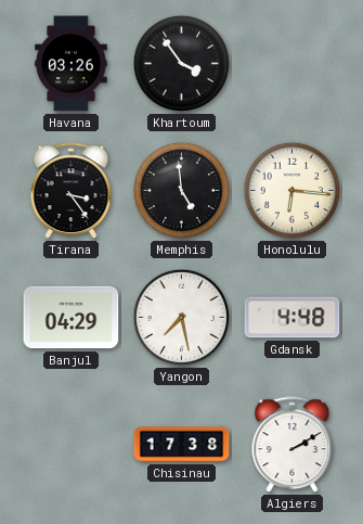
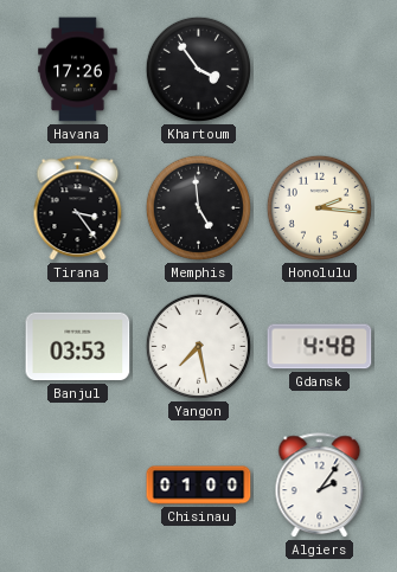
Havana: 03:26 -> 17:26
Honolulu: 6:16 -> 2:16
Banjul: 04:29 -> 03:53
Chisinau: 17:38 -> 01:00
Algiers: 2:10 -> 2:06
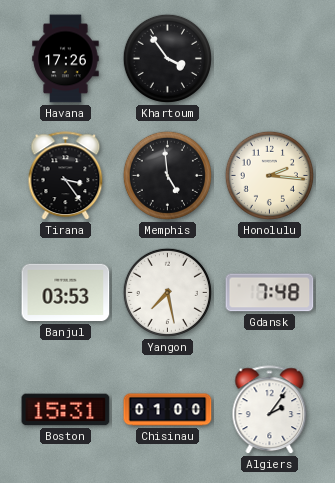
Gdansk: 4:48 -> 7:48
Boston: none -> 15:31
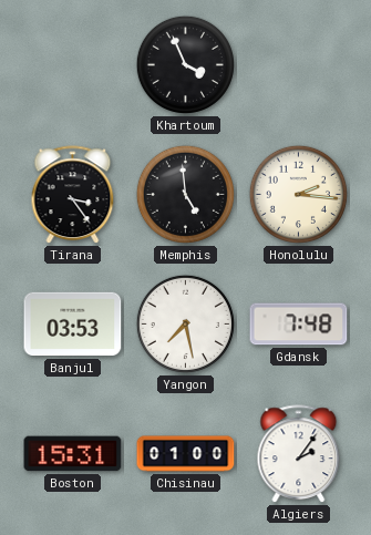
Havana: 17:26 -> none
Khartoum: 3:54 -> 3:56
